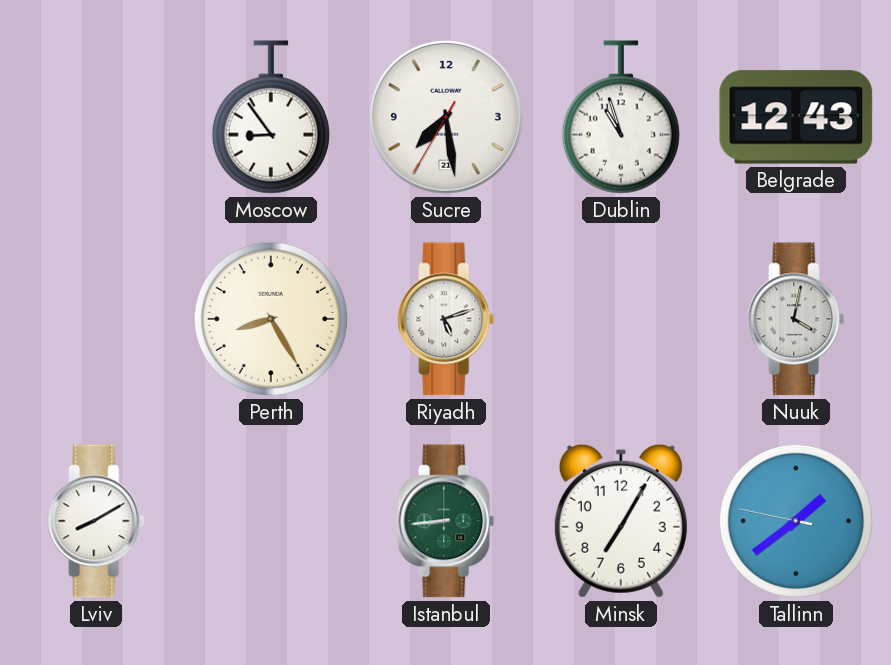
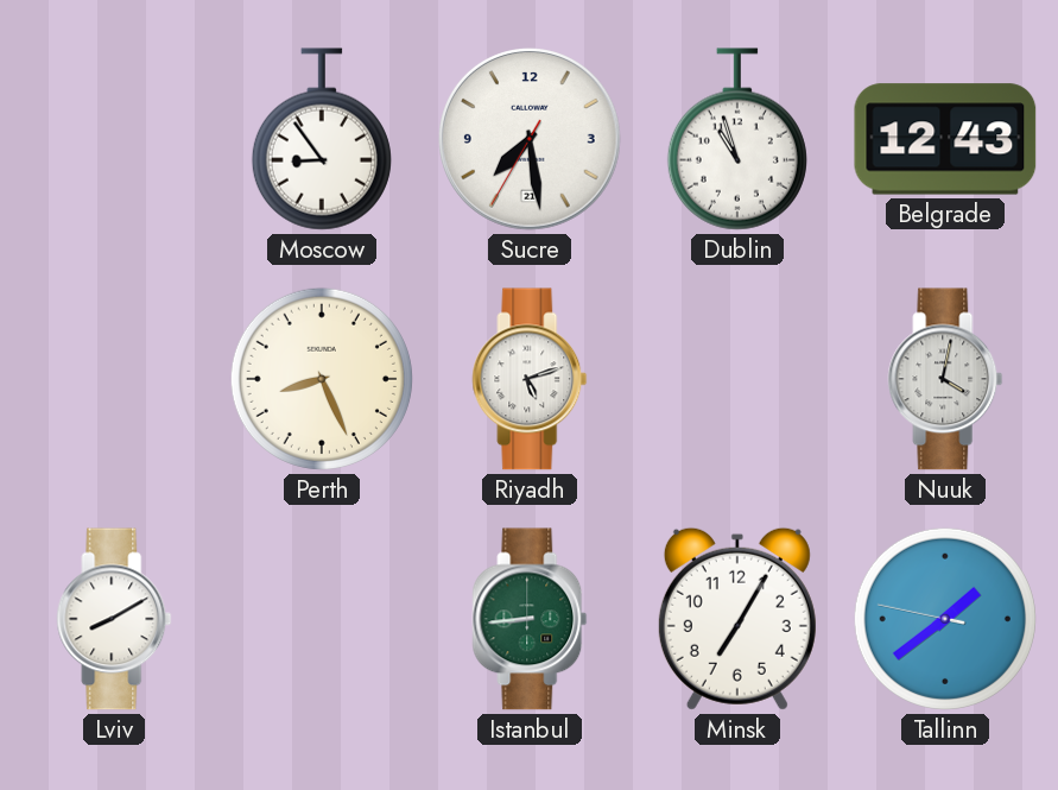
Perth: 8:25 -> 8:26
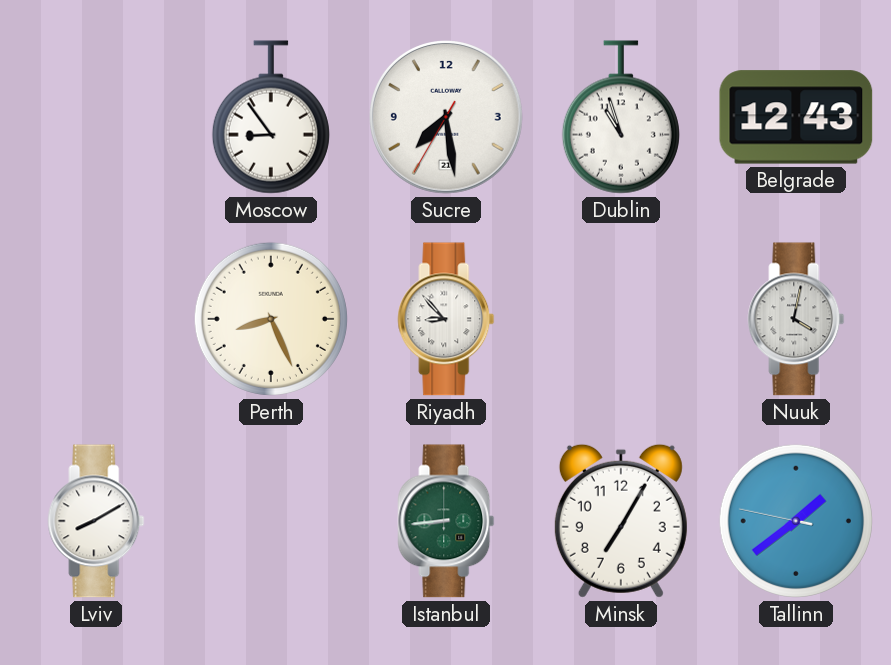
Riyadh: 5:12 -> 8:53
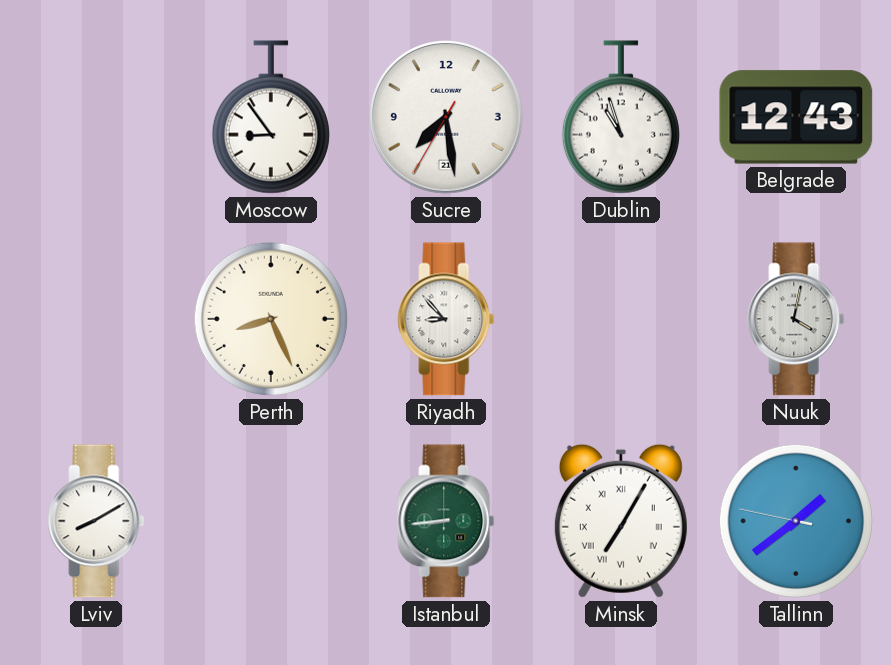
Minsk numerals: Arabic -> Roman
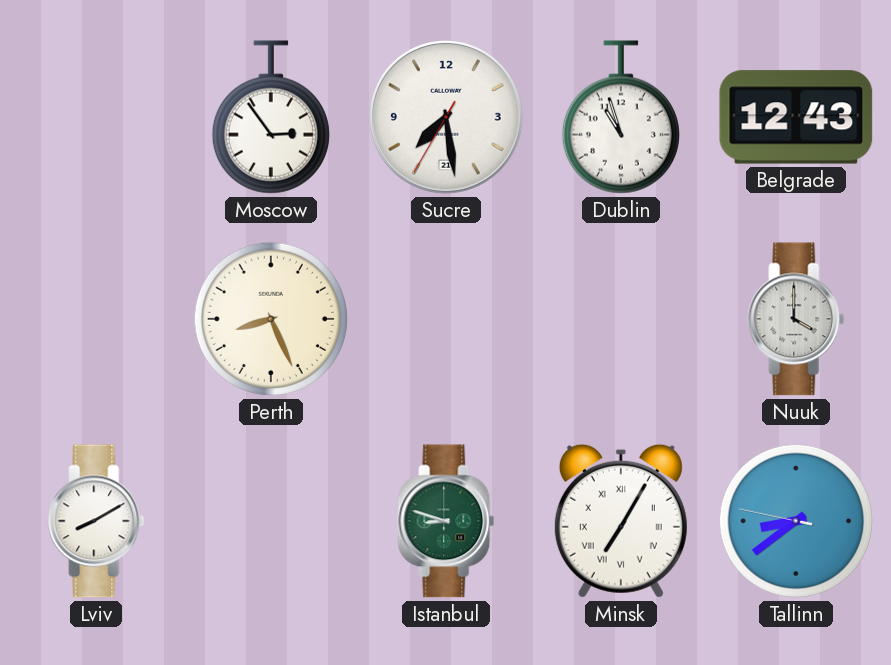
Moscow: 8:54 -> 2:54
Riyadh: 8:53 -> none
Nuuk: 4:02 -> 4:00
Istanbul: 8:44 -> 8:48
Tallinn: 1:38 -> 8:38
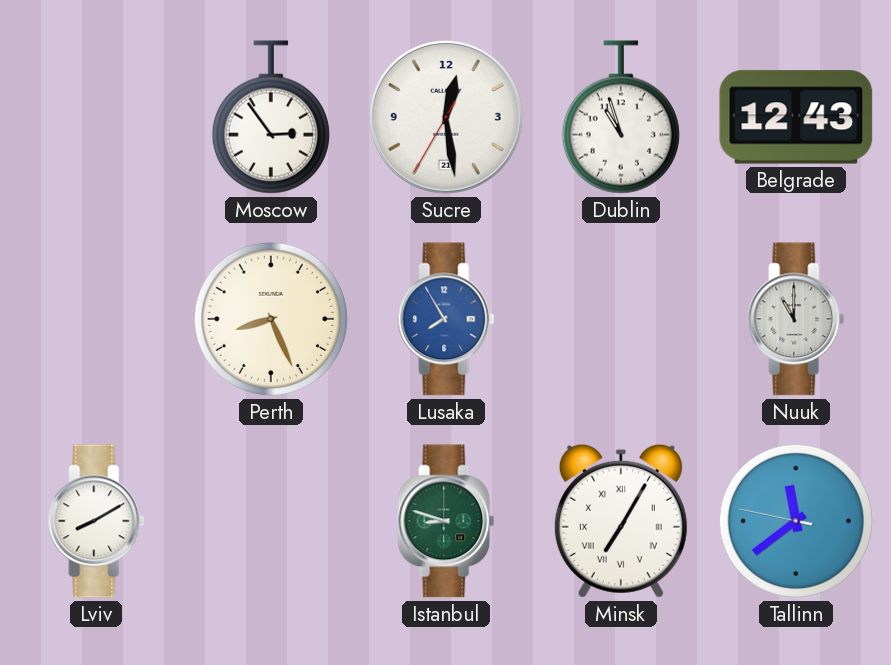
Sucre: 7:28 -> 12:28
Lusaka: none -> 7:55
Nuuk: 4:00 -> 11:00
Tallinn: 8:38 -> 11:38
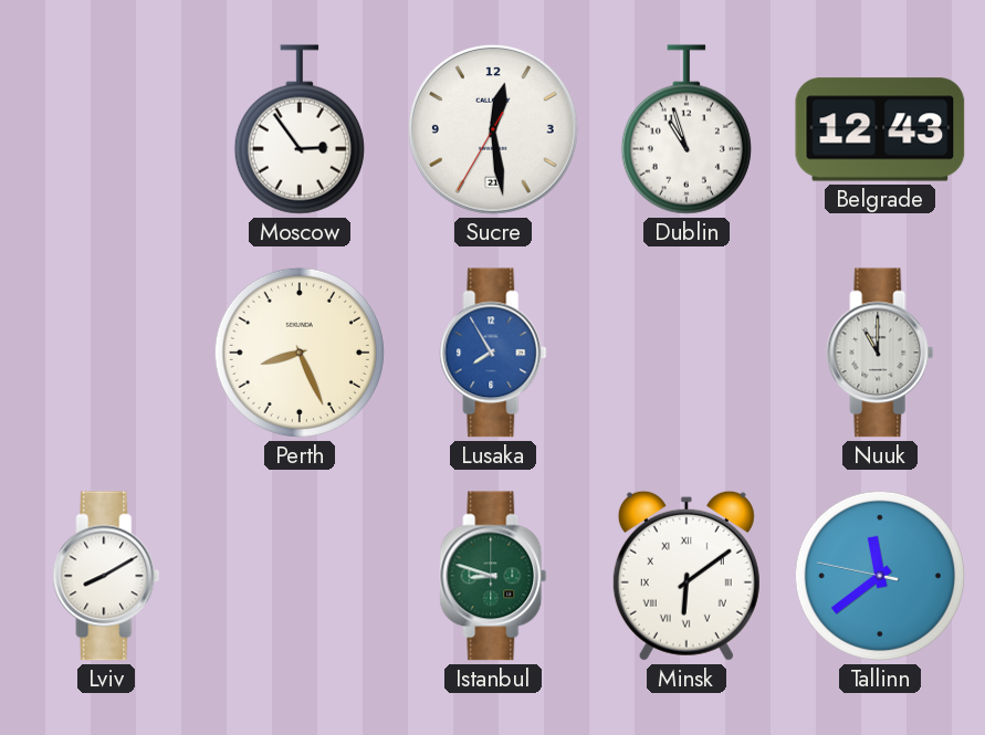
Minsk: 7:05 -> 6:09
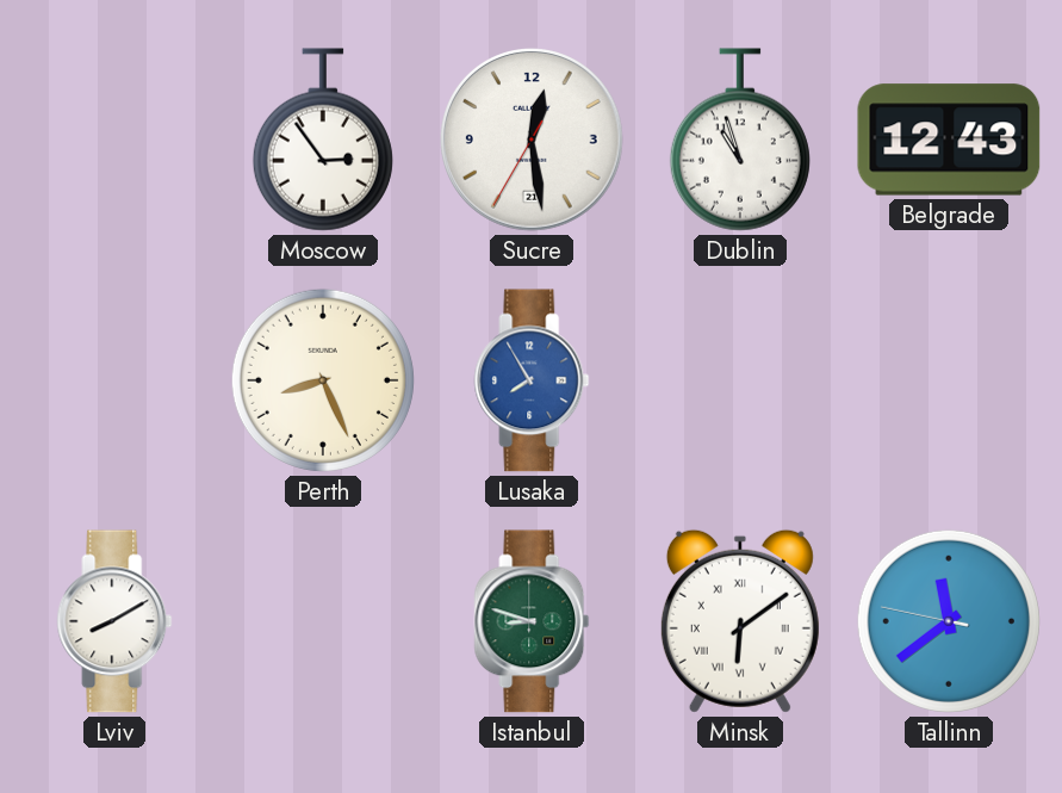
Nuuk: 11:00 -> none
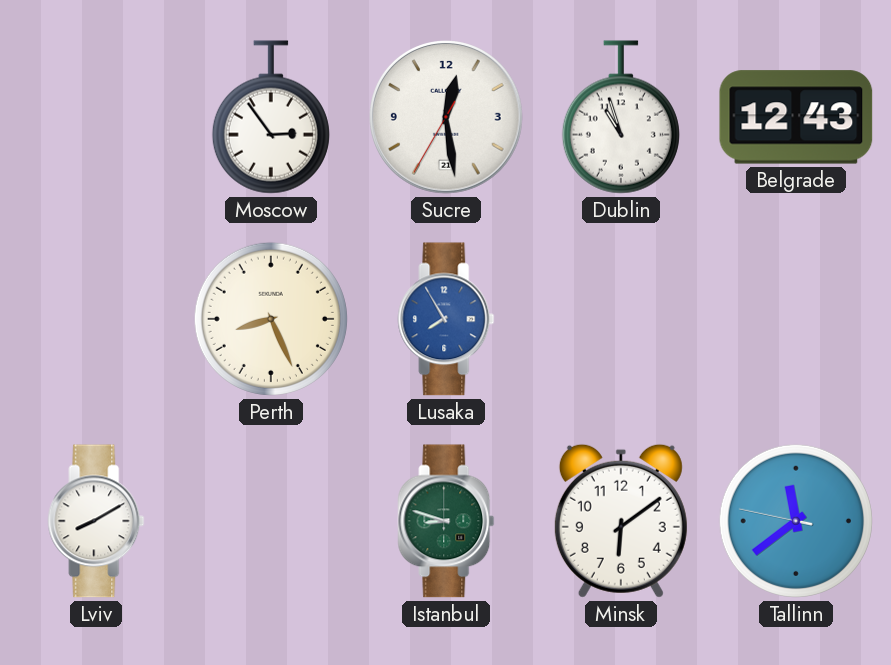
Minsk numerals: Roman -> Arabic
